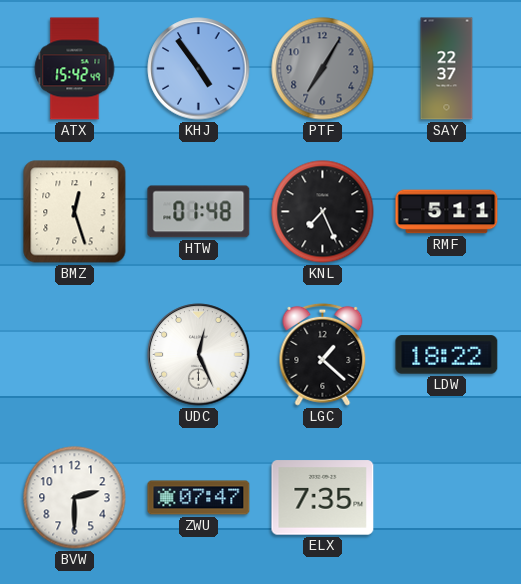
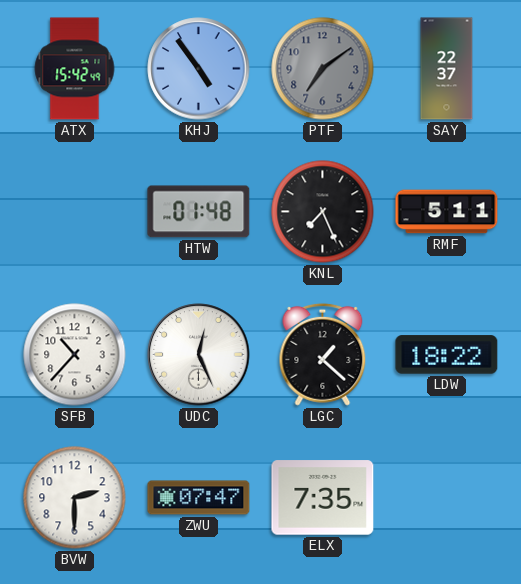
PTF: 7:05 -> 7:09
BMZ: 12:27 -> none
SFB: none -> 10:37
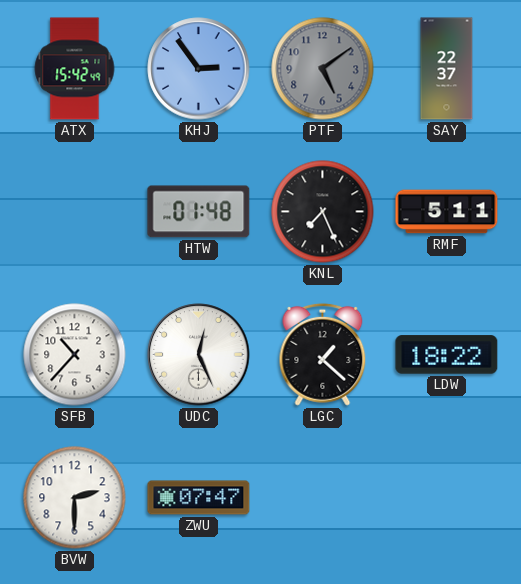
KHJ: 4:54 -> 2:54
PTF: 7:09 -> 5:09
ELX: 7:35 -> none
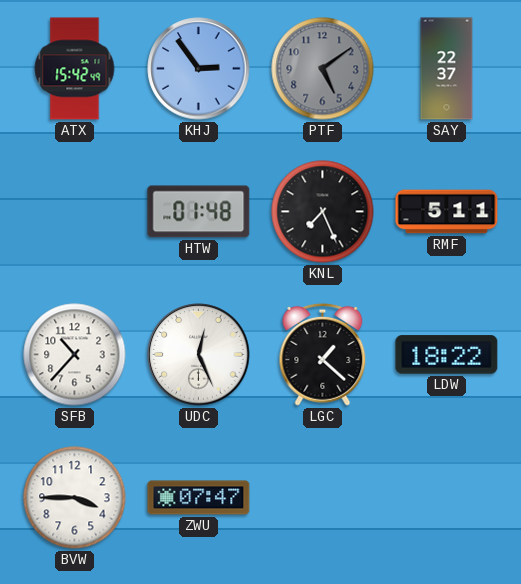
BVW: 2:30 -> 3:45
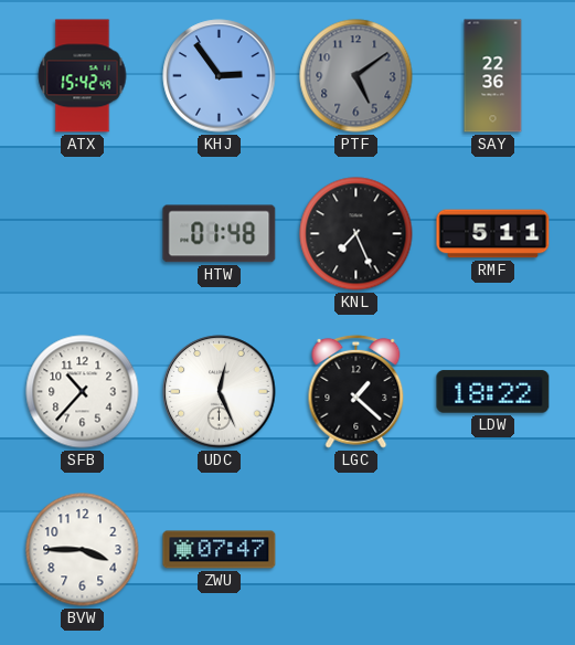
SAY: 22:37 -> 22:36
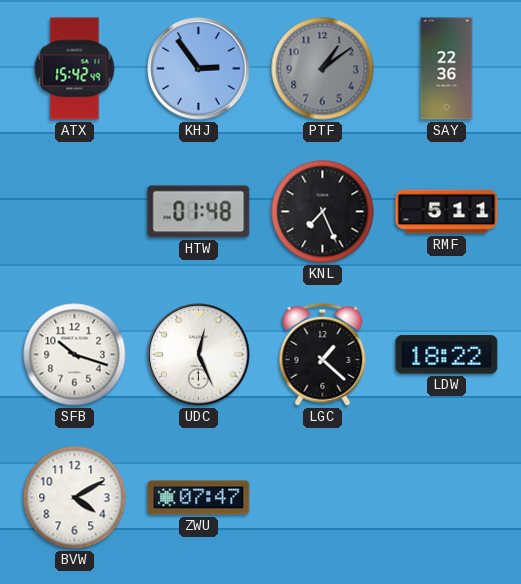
PTF: 5:09 -> 1:09
SFB: 10:37 -> 10:18
BVW: 3:45 -> 4:10
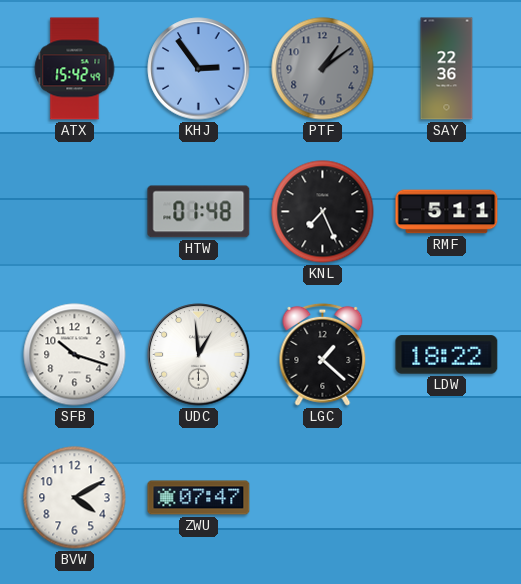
UDC: 12:26 -> 12:59
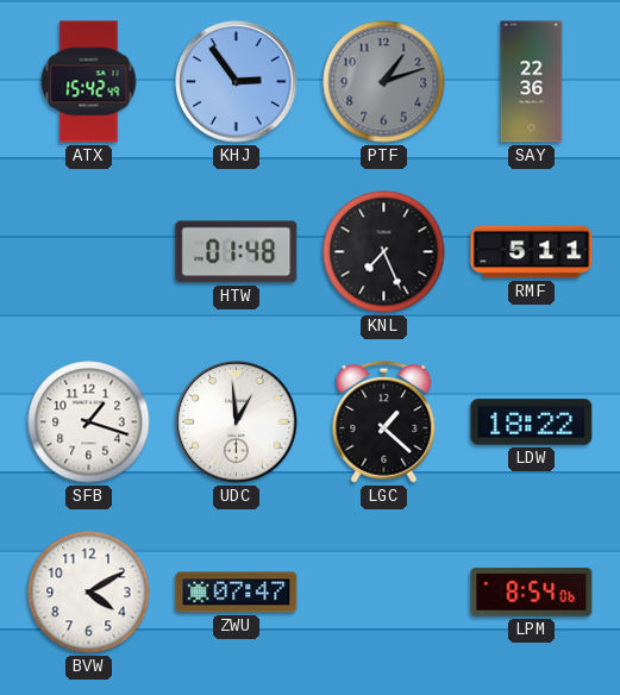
PTF: 1:09 -> 1:12
SFB: 10:18 -> 1:18
LPM: none -> 8:54
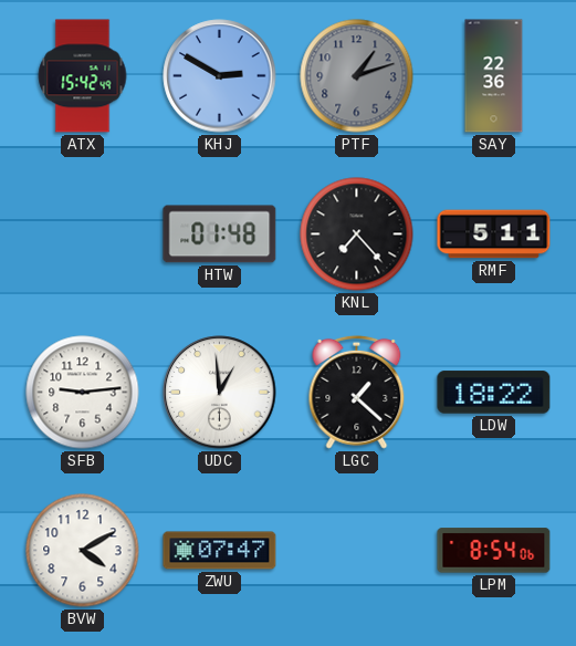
KHJ: 2:54 -> 2:50
KNL: 7:26 -> 7:23
SFB: 1:18 -> 9:14
